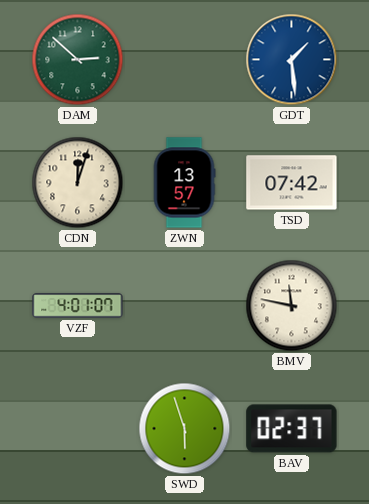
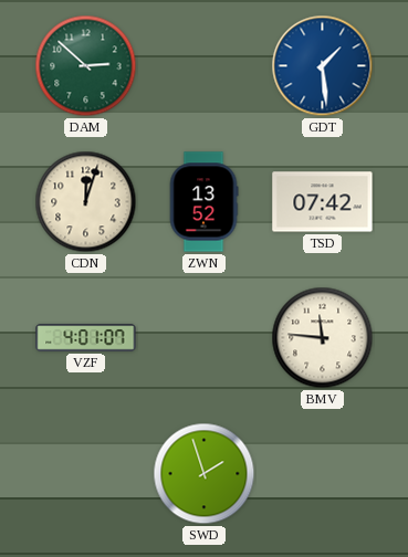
ZWN: 13:57 -> 13:52
BMV: 11:47 -> 11:46
SWD: 5:57 -> 1:57
BAV: 02:37 -> none
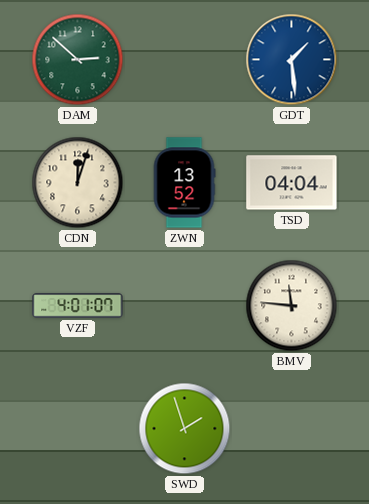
TSD: 07:42 -> 04:04
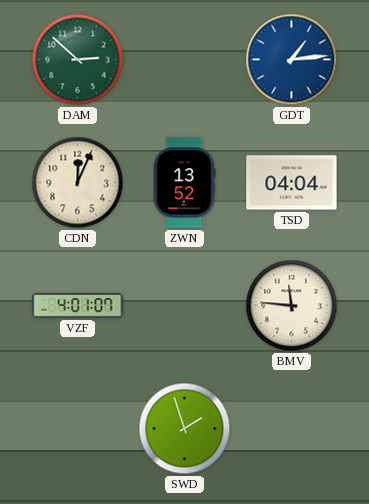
GDT: 1:29 -> 1:14
CDN: 12:03 -> 12:04
